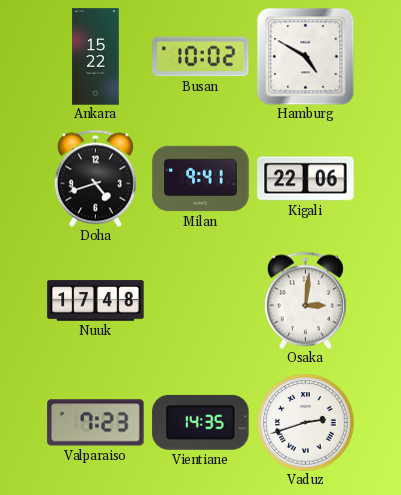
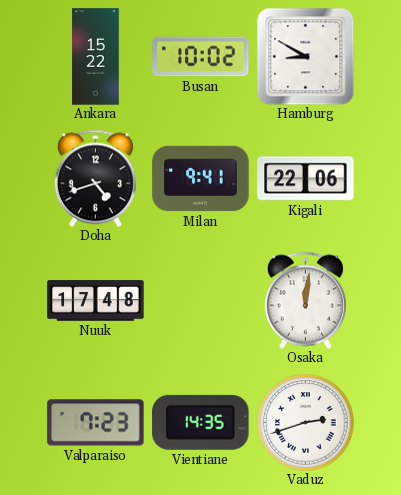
Hamburg: 4:50 -> 8:50
Osaka: 3:01 -> 12:01
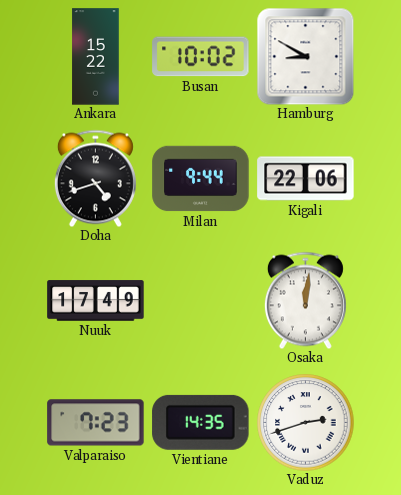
Milan: 9:41 -> 9:44
Nuuk: 17:48 -> 17:49
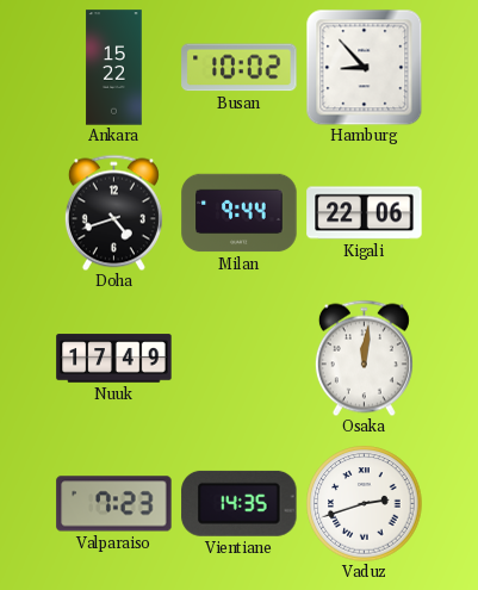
Hamburg: 8:50 -> 8:53
